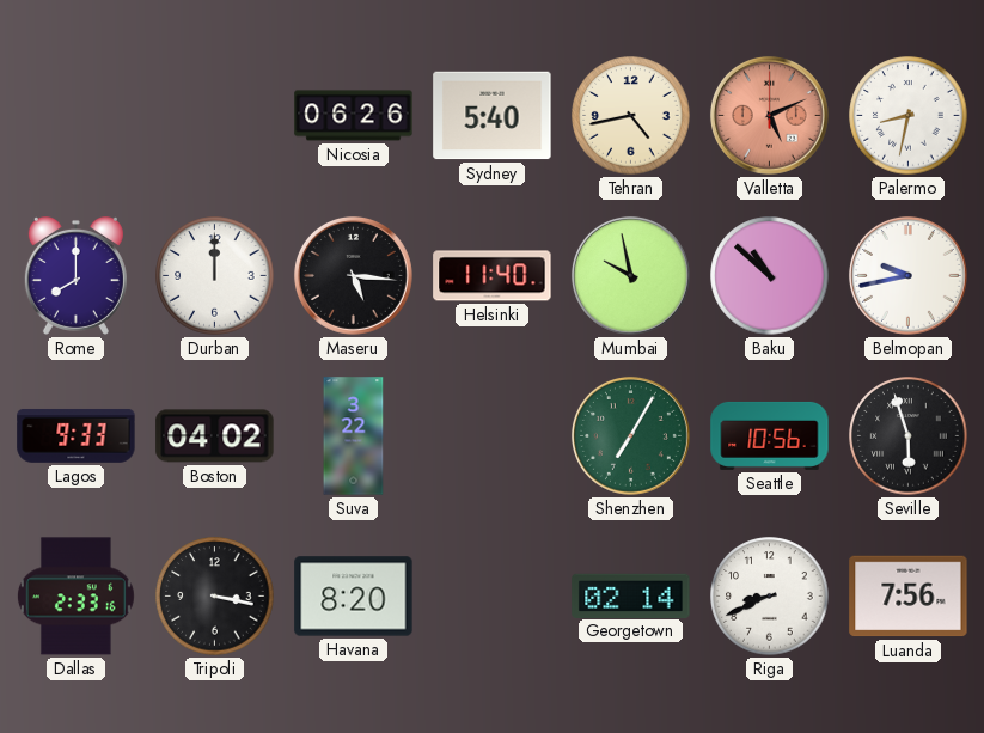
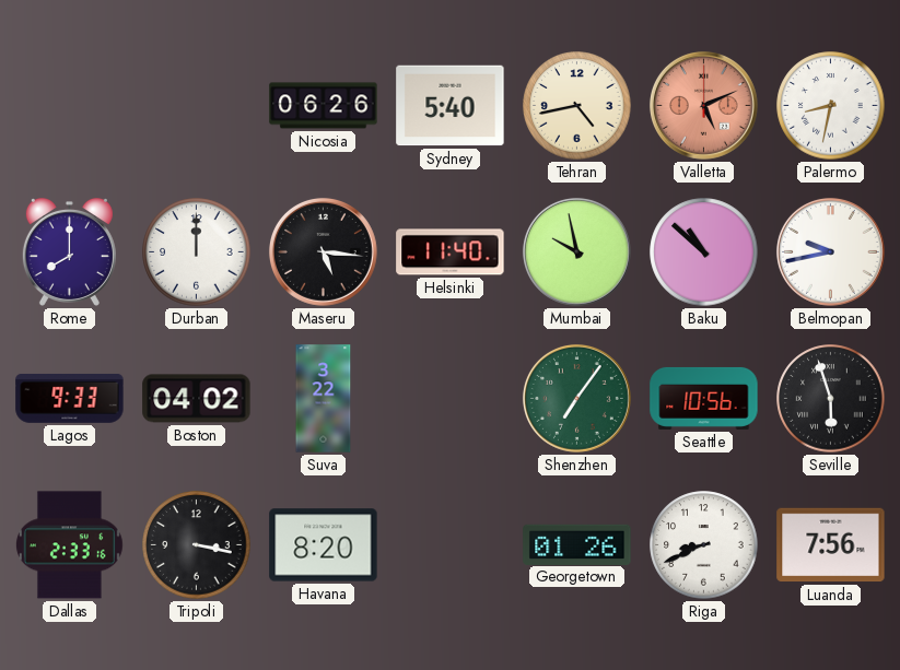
Shenzhen: 7:05 -> 7:06
Georgetown: 02:14 -> 01:26
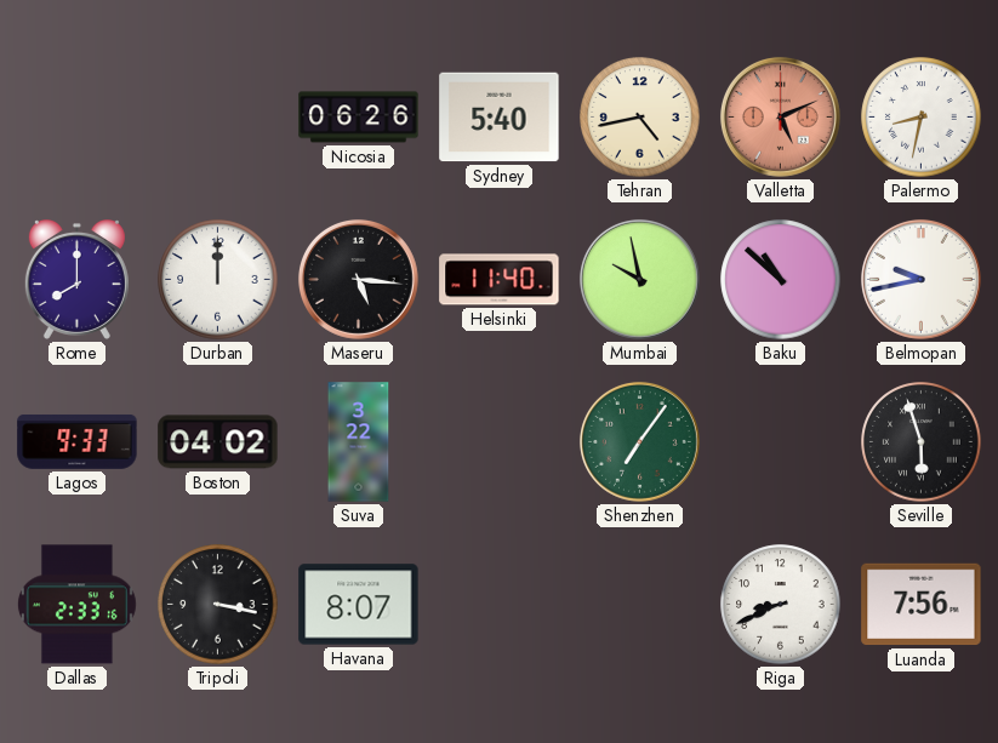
Seattle: 10:56 -> none
Havana: 8:20 -> 8:07
Georgetown: 01:26 -> none
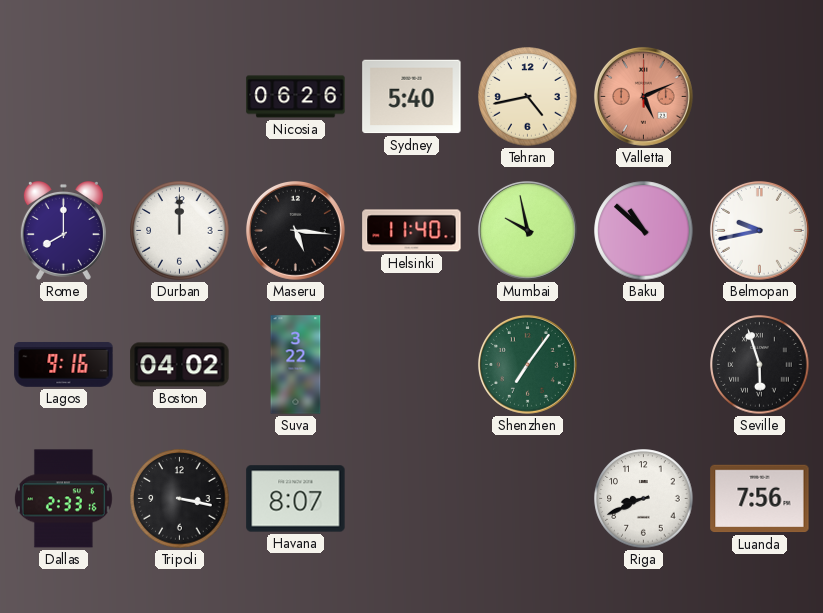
Palermo: 8:32 -> none
Lagos: 9:33 -> 9:16
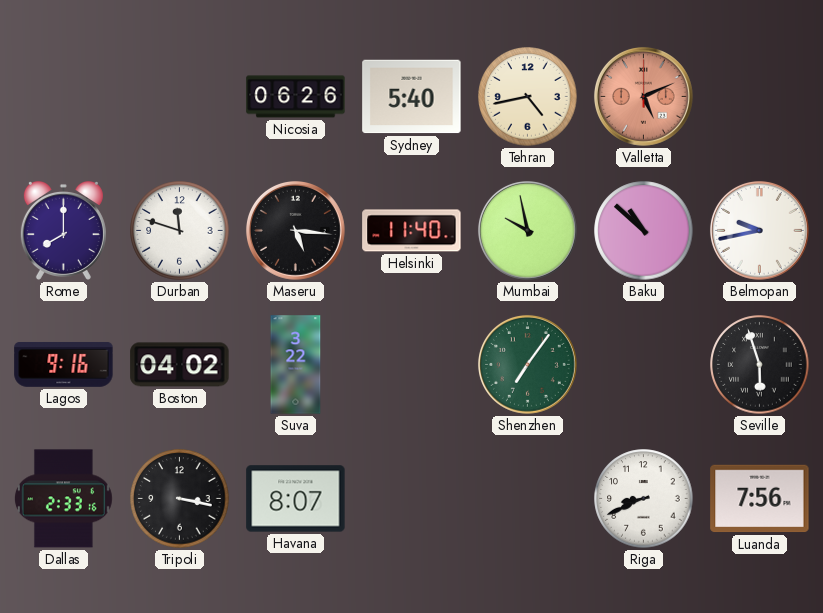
Durban: 12:00 -> 11:48
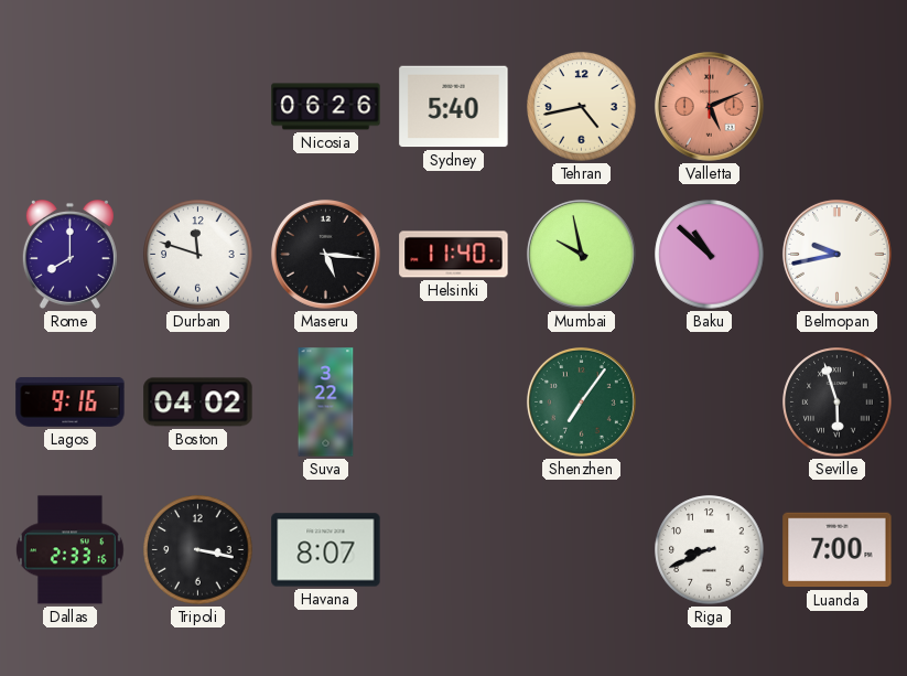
Luanda: 7:56 -> 7:00
